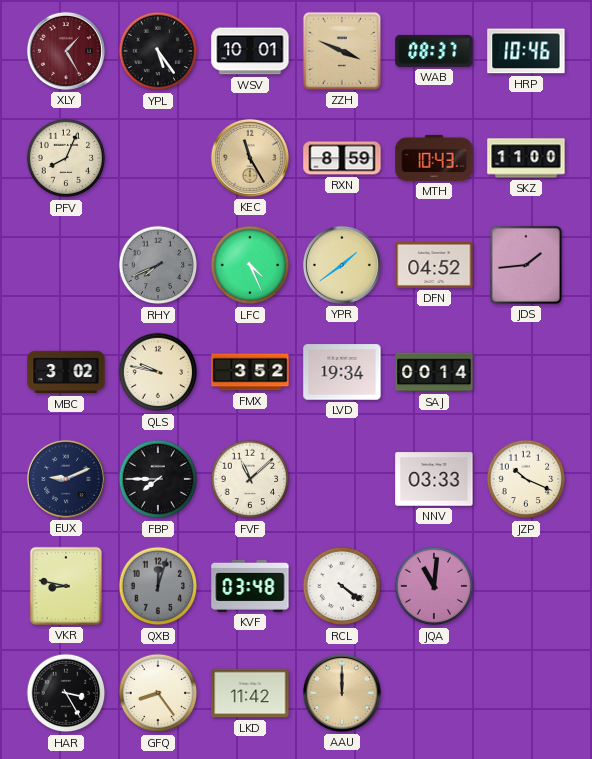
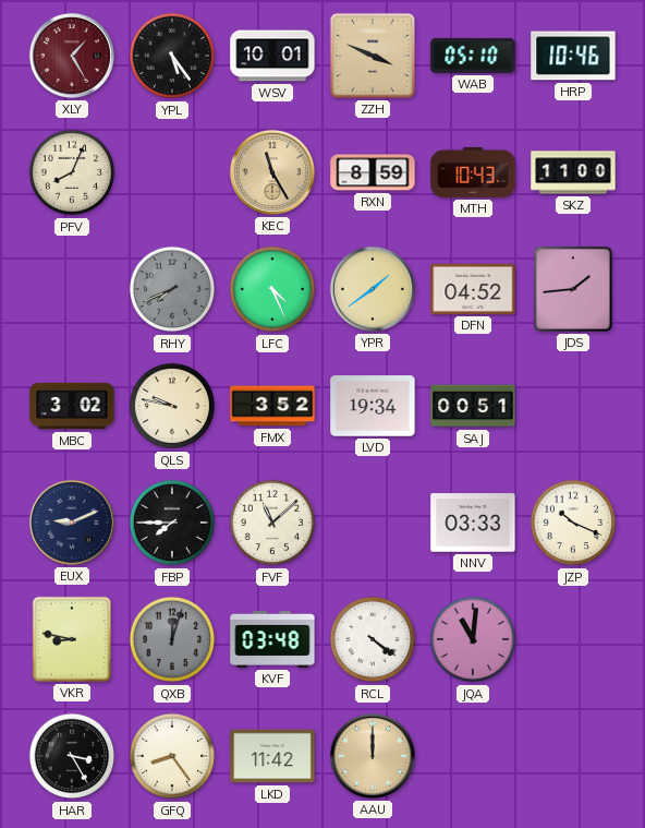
WAB: 08:37 -> 05:10
SAJ: 00:14 -> 00:51
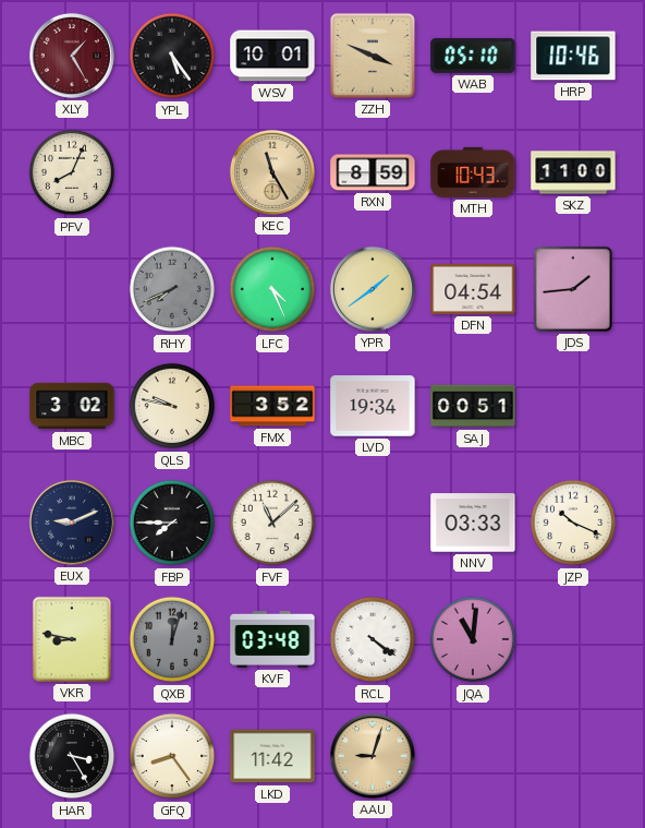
DFN: 04:52 -> 04:54
AAU: 12:00 -> 9:03
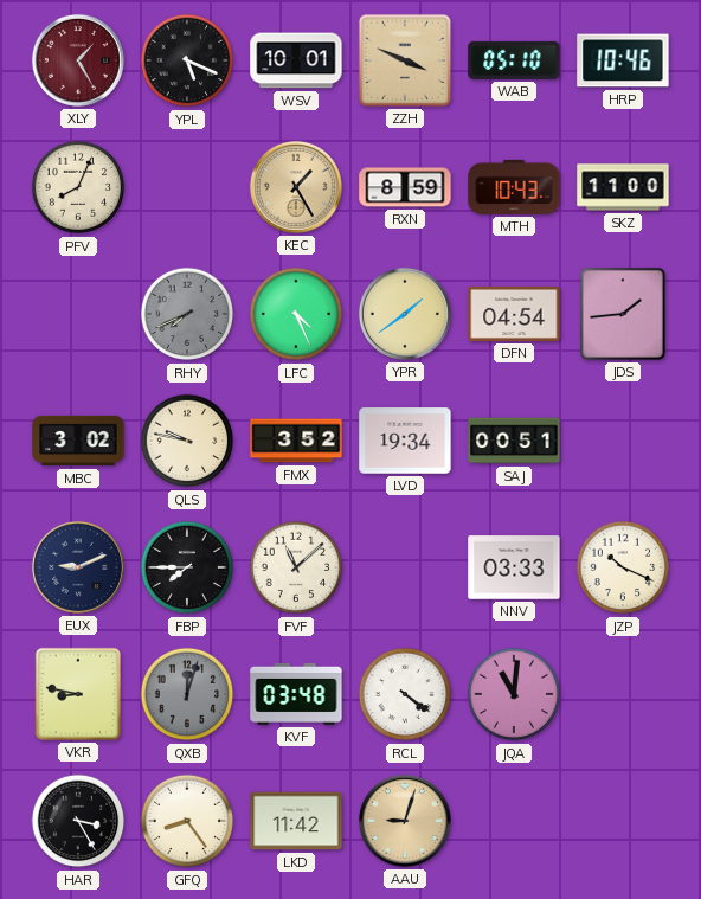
YPL: 5:24 -> 5:19
KEC: 11:25 -> 1:25
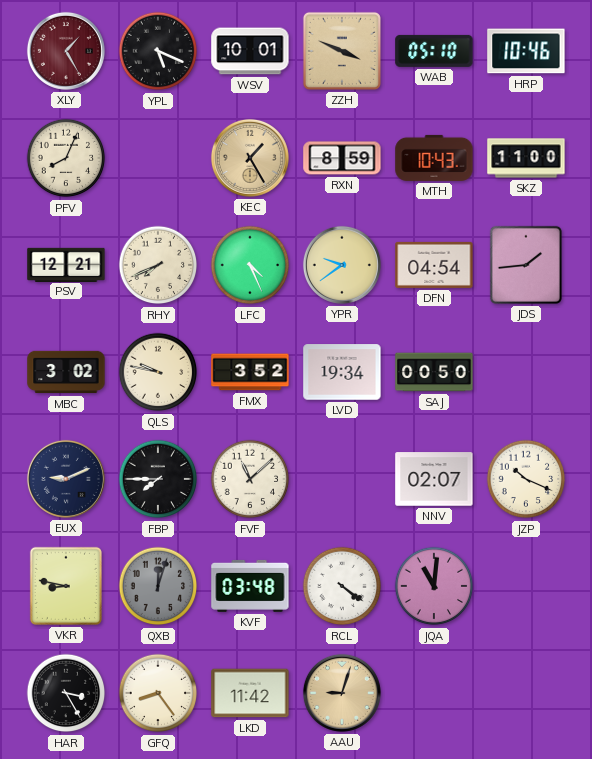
PSV: none -> 12:21
RHY dial: grey -> cream
YPR: 1:39 -> 9:39
SAJ: 00:51 -> 00:50
NNV: 03:33 -> 02:07
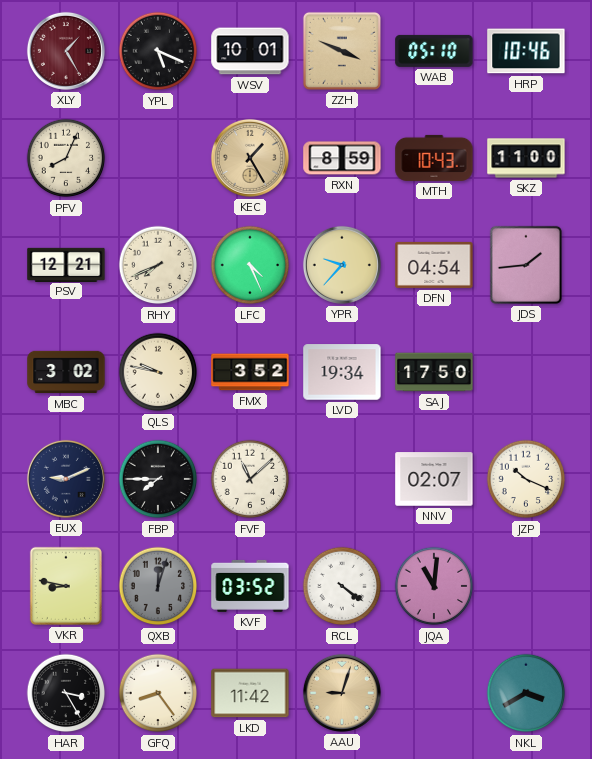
YPR: 9:39 -> 9:37
SAJ: 00:50 -> 17:50
KVF: 03:48 -> 03:52
NKL: none -> 3:40
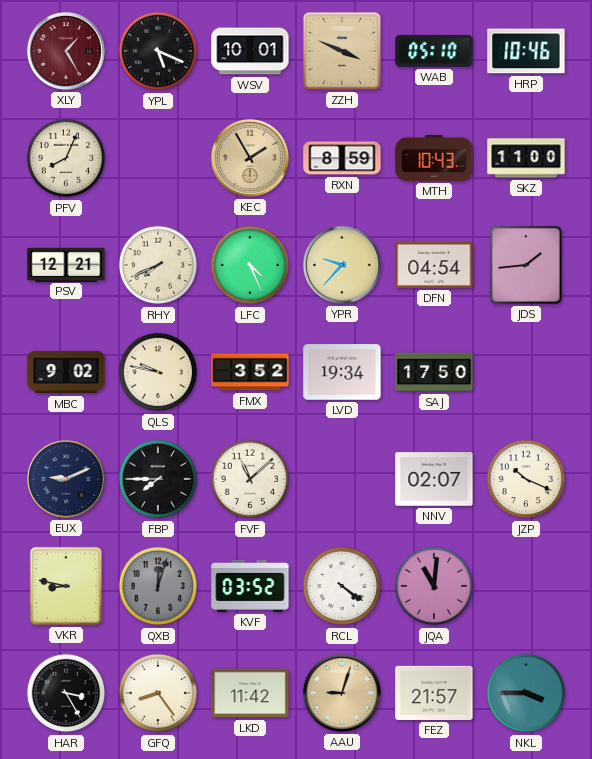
KEC: 1:25 -> 1:55
MBC: 3:02 -> 9:02
FEZ: none -> 21:57
NKL: 3:40 -> 3:45
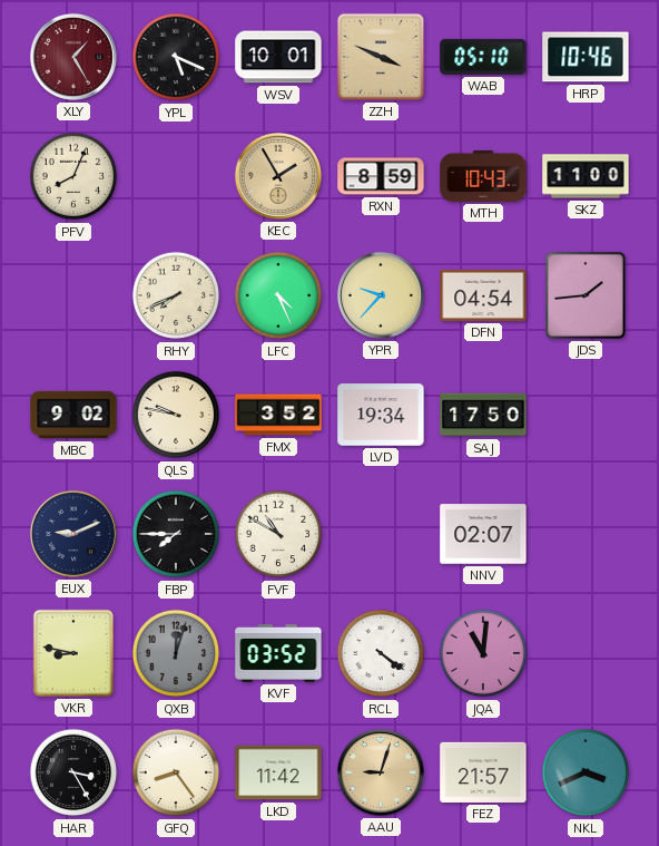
PSV: 12:21 -> none
FVF: 11:08 -> 10:50
JZP: 10:19 -> none
NKL: 3:45 -> 3:41
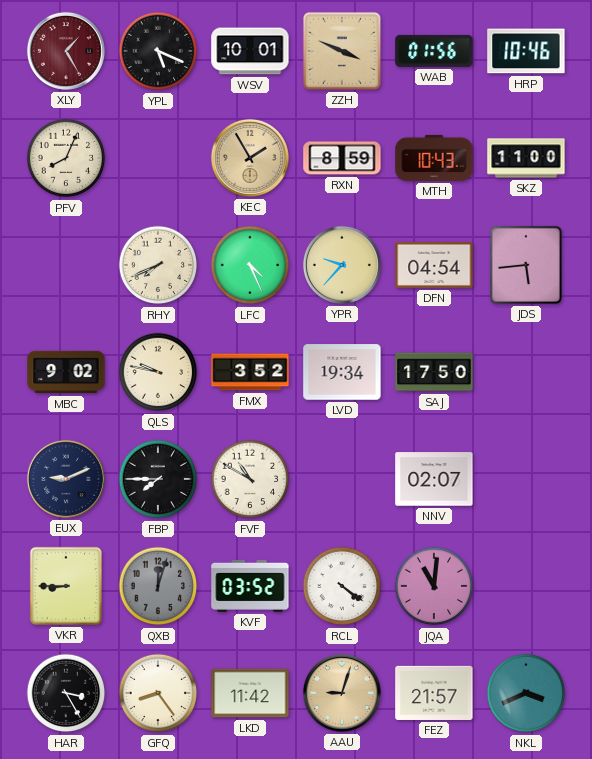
WAB: 05:10 -> 01:56
JDS: 1:44 -> 5:44
VKR: 8:47 -> 8:45
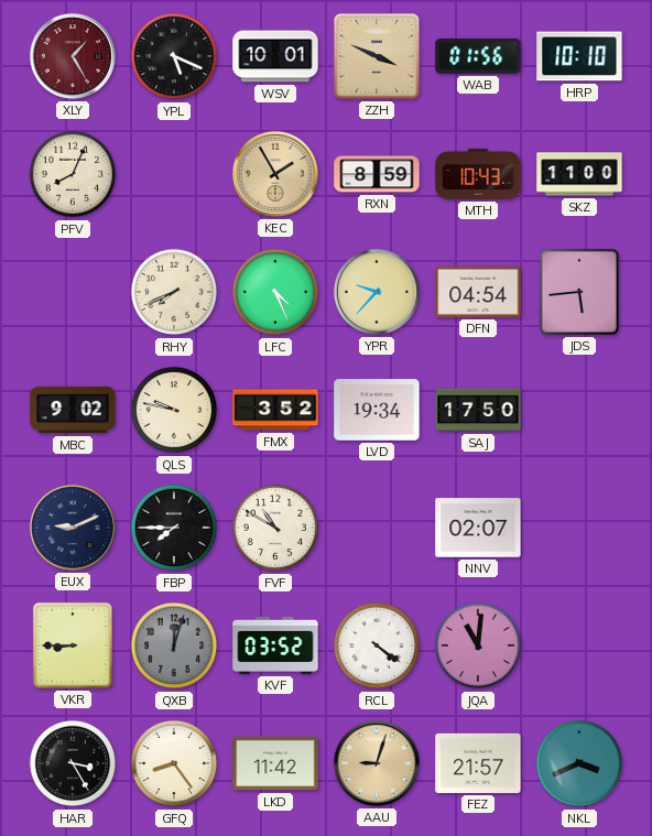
HRP: 10:46 -> 10:10
